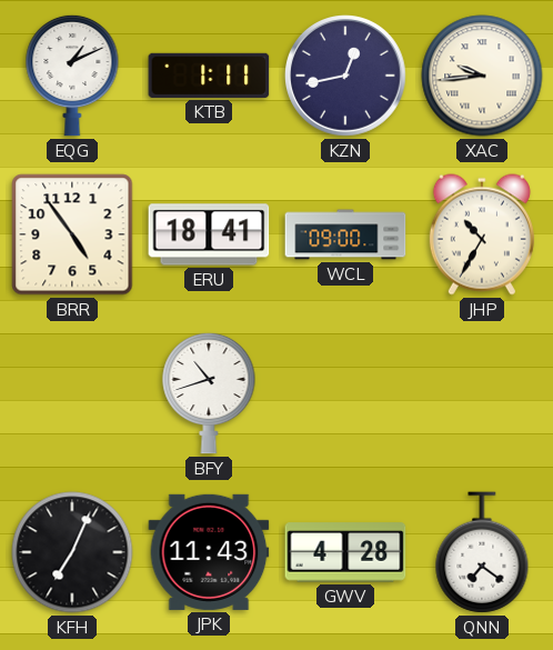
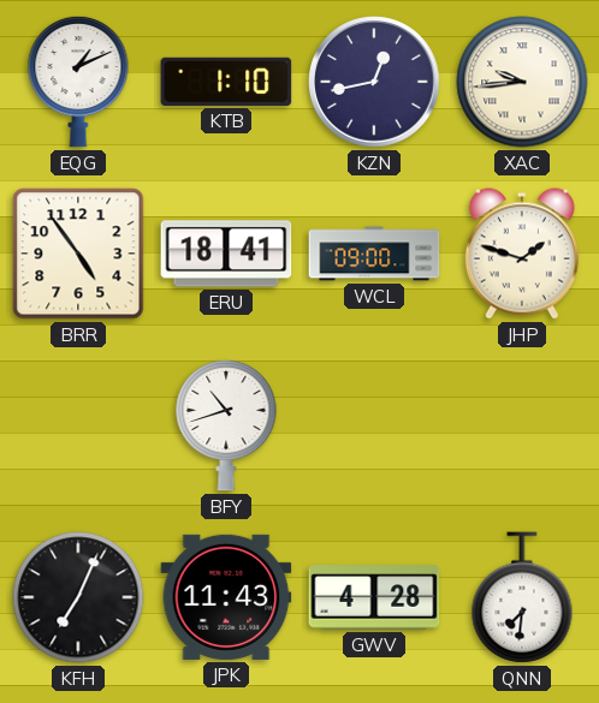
KTB: 1:11 -> 1:10
JHP: 10:35 -> 1:48
QNN: 7:21 -> 7:31
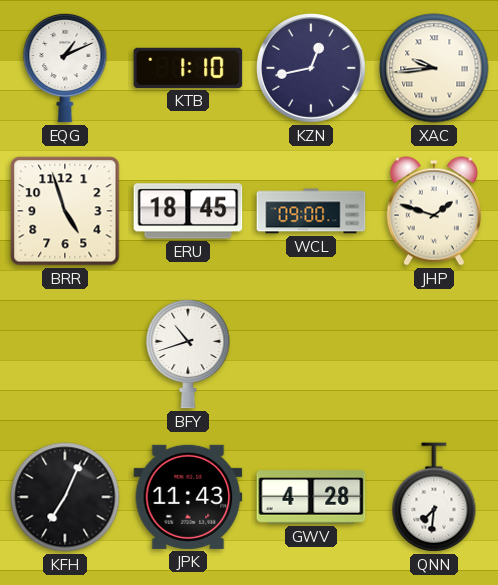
BRR: 4:54 -> 4:57
ERU: 18:41 -> 18:45
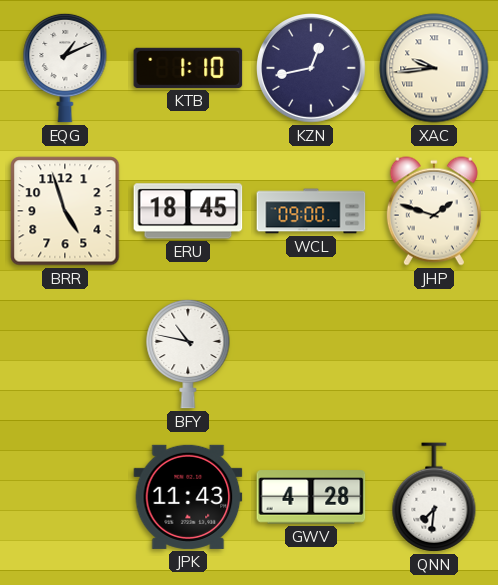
BFY: 10:42 -> 10:47
KFH: 7:04 -> none
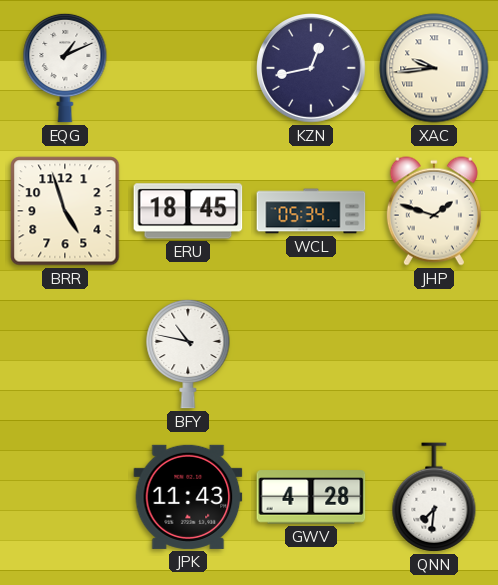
KTB: 1:10 -> none
WCL: 09:00 -> 05:34
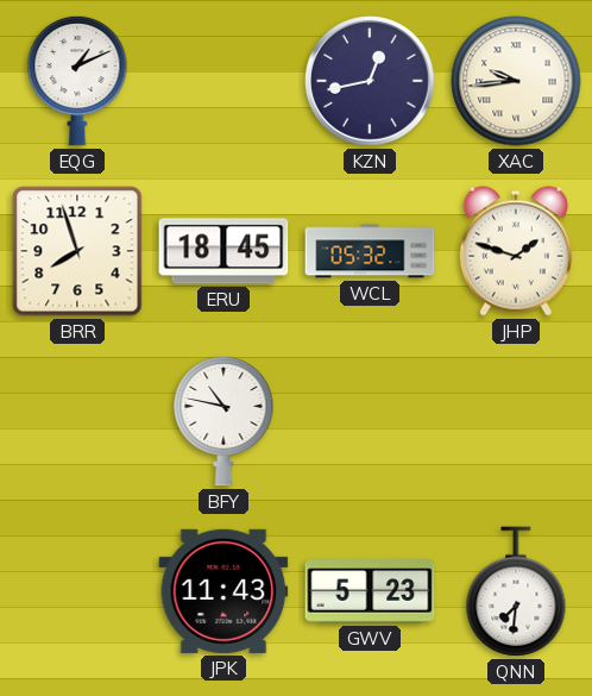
BRR: 4:57 -> 7:57
WCL: 05:34 -> 05:32
GWV: 4:28 -> 5:23
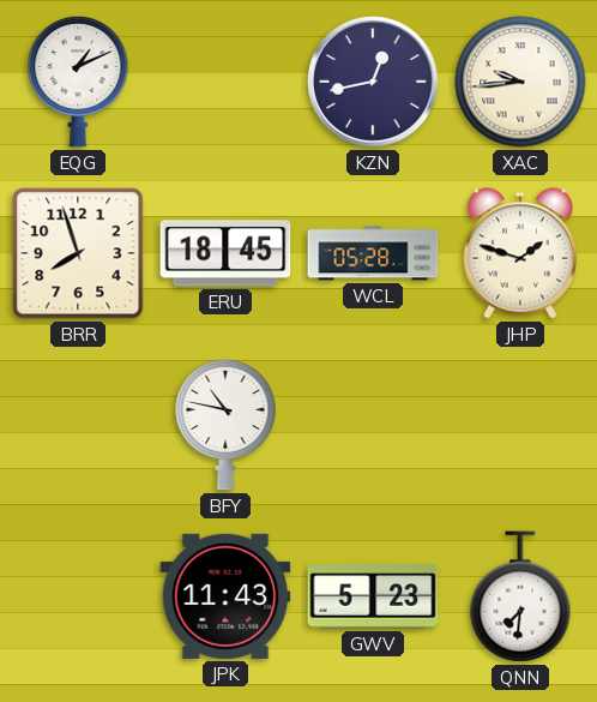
WCL: 05:32 -> 05:28
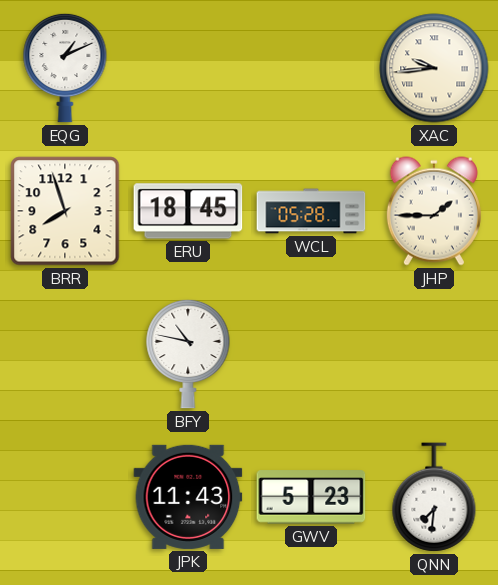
KZN: 12:43 -> none
JHP: 1:48 -> 1:45
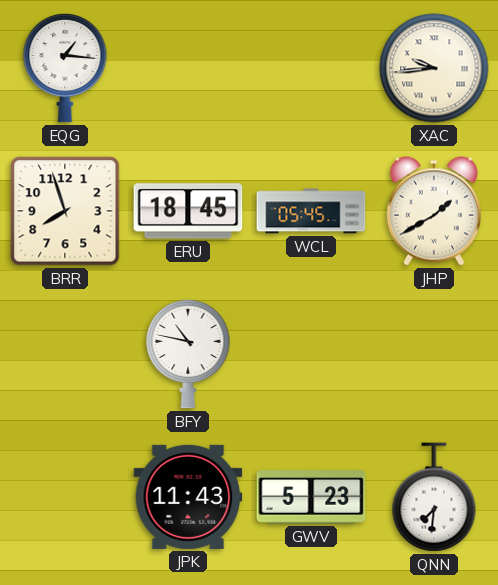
EQG: 1:11 -> 1:16
WCL: 05:28 -> 05:45
JHP: 1:45 -> 1:40
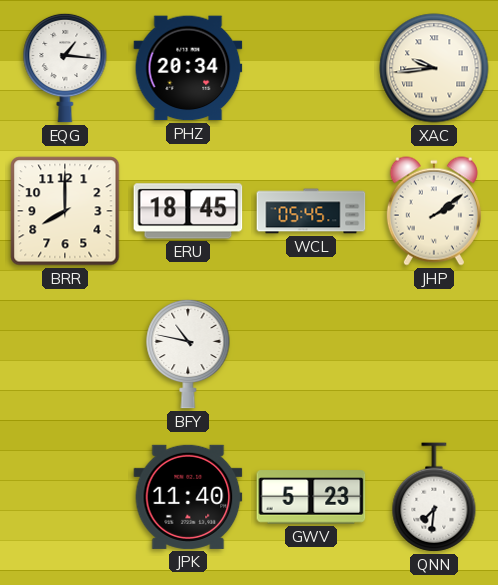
PHZ: none -> 20:34
BRR: 7:57 -> 8:00
JHP: 1:40 -> 2:09
JPK: 11:43 -> 11:40
